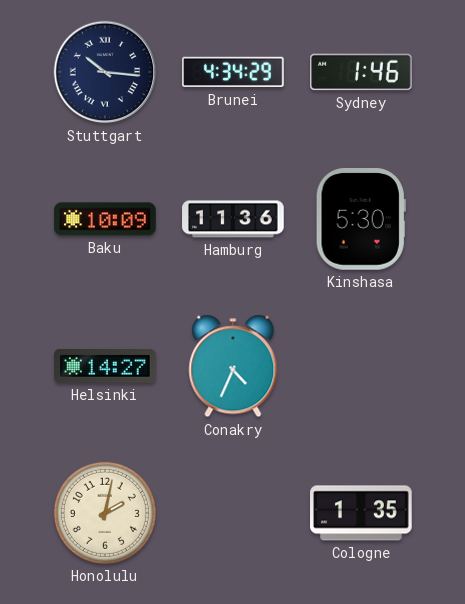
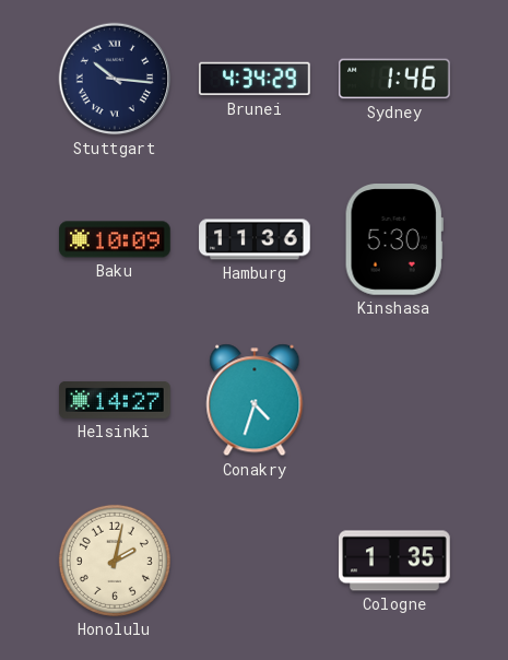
Conakry: 4:34 -> 4:33
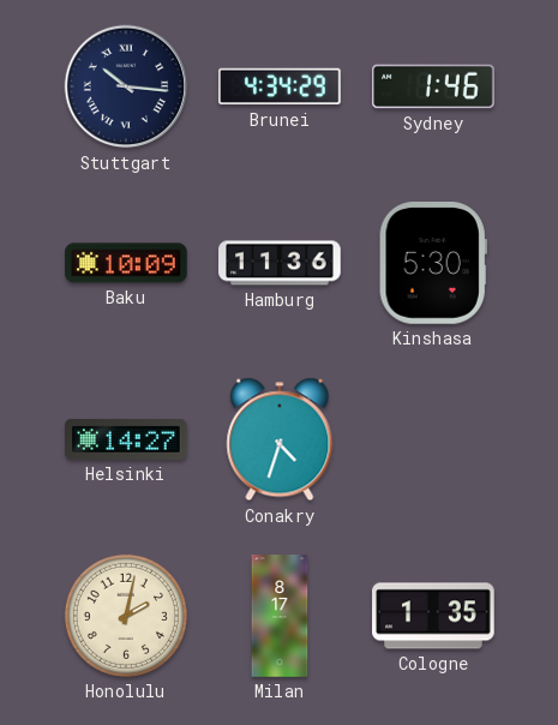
Milan: none -> 8:17
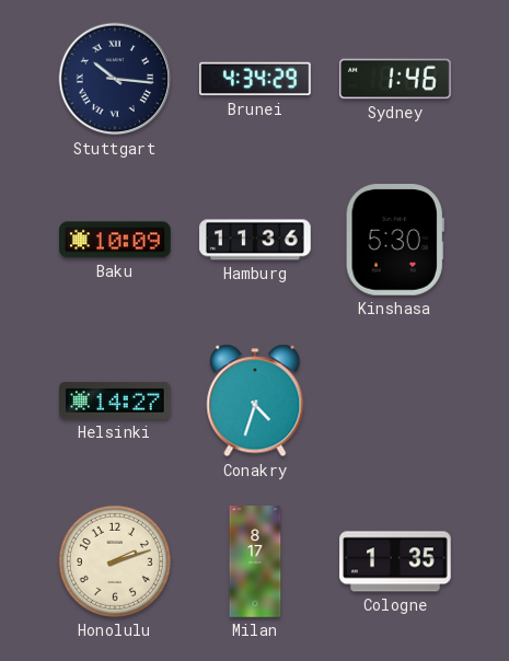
Honolulu: 2:02 -> 2:12
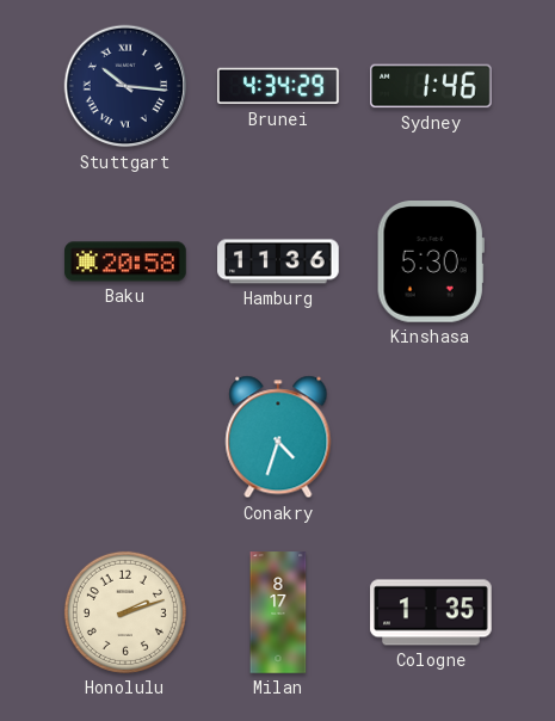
Baku: 10:09 -> 20:58
Helsinki: 14:27 -> none
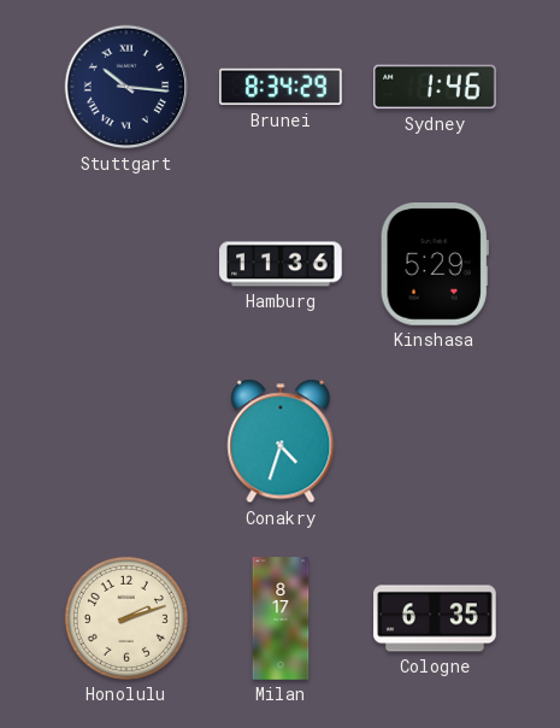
Brunei: 4:34 -> 8:34
Baku: 20:58 -> none
Kinshasa: 5:30 -> 5:29
Cologne: 1:35 -> 6:35
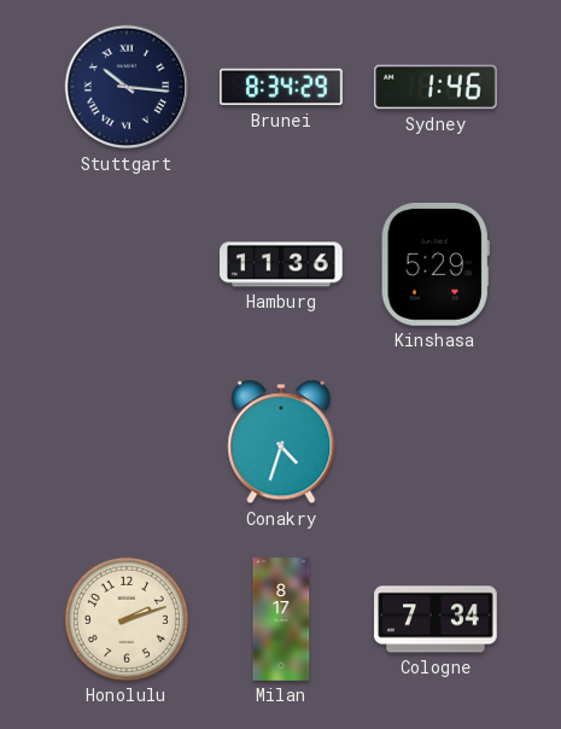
Cologne: 6:35 -> 7:34
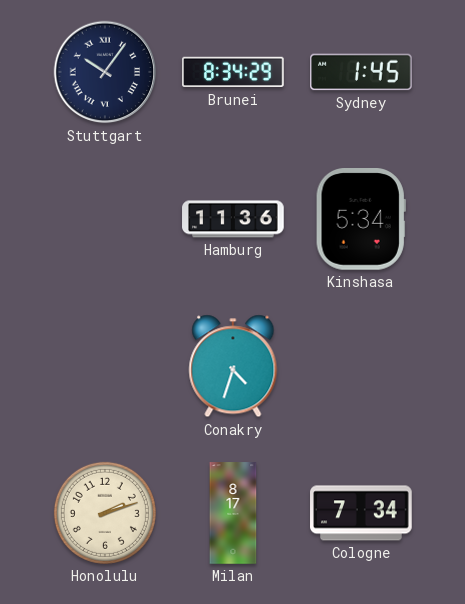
Stuttgart: 10:16 -> 10:06
Sydney: 1:46 -> 1:45
Kinshasa: 5:29 -> 5:34
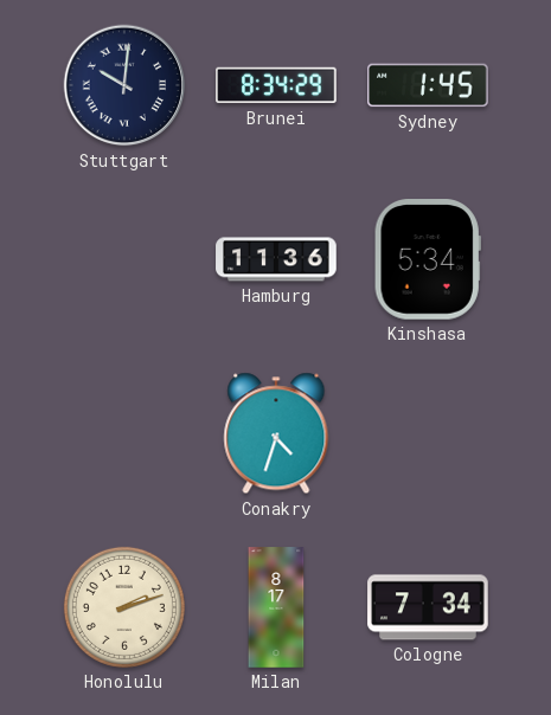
Stuttgart: 10:06 -> 10:01
